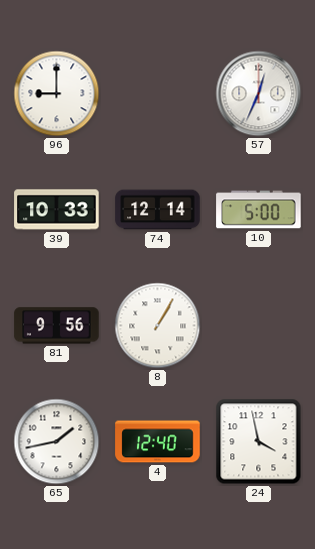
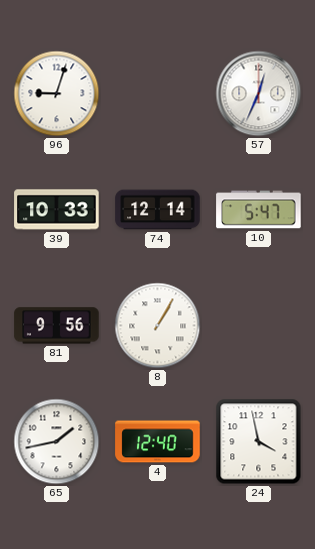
96: 9:00 -> 9:03
10: 5:00 -> 5:47
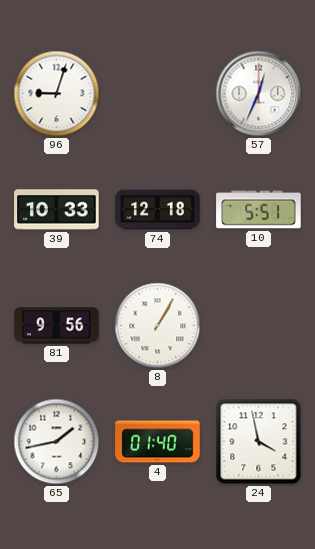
74: 12:14 -> 12:18
10: 5:47 -> 5:51
4: 12:40 -> 01:40
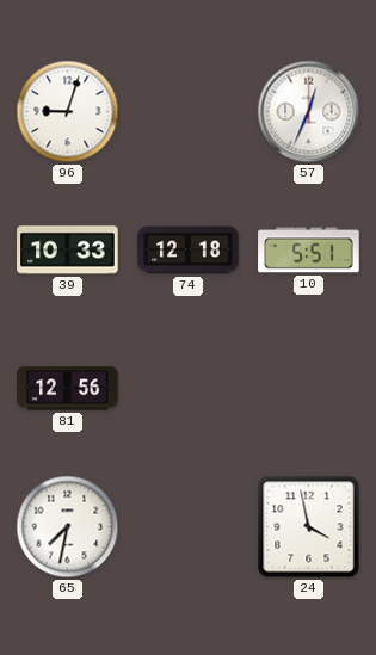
81: 9:56 -> 12:56
8: 1:05 -> none
65: 1:43 -> 7:32
4: 01:40 -> none
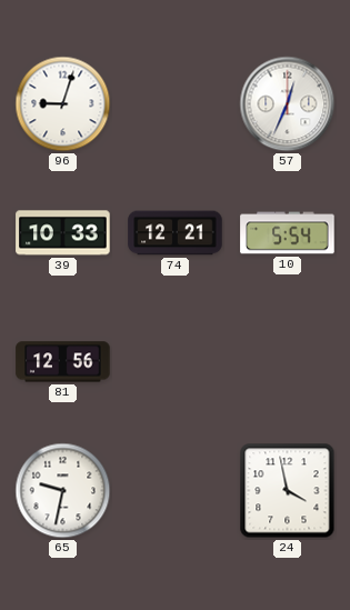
74: 12:18 -> 12:21
10: 5:51 -> 5:54
65: 7:32 -> 9:32
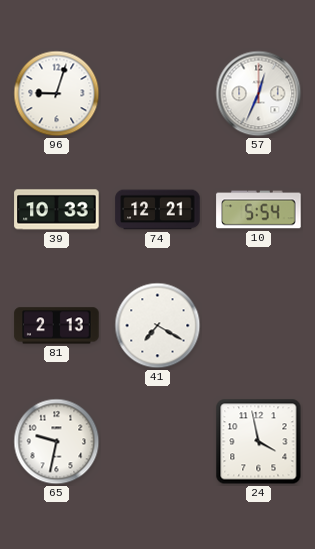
81: 12:56 -> 2:13
41: none -> 7:20
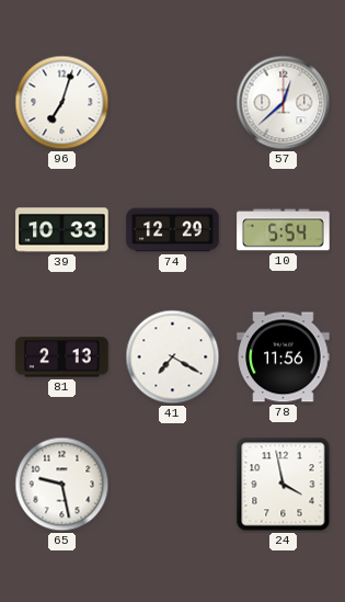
96: 9:03 -> 7:03
57: 12:34 -> 12:38
74: 12:21 -> 12:29
78: none -> 11:56
65: 9:32 -> 9:28
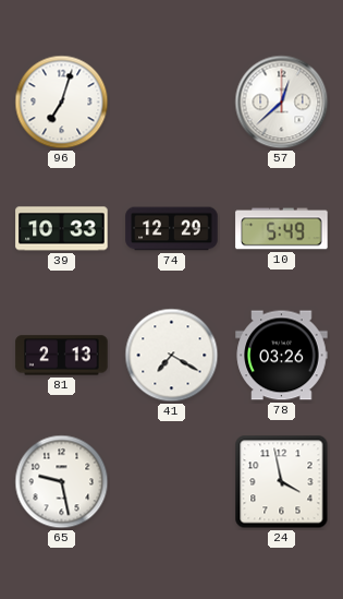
10: 5:54 -> 5:49
78: 11:56 -> 03:26
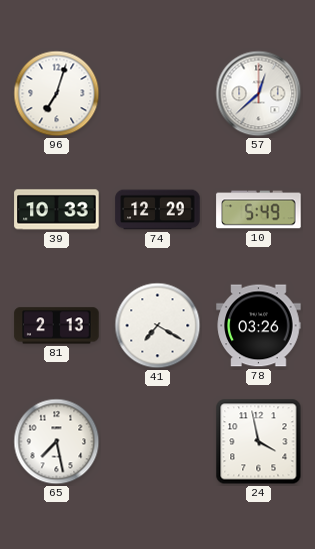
65: 9:28 -> 7:28
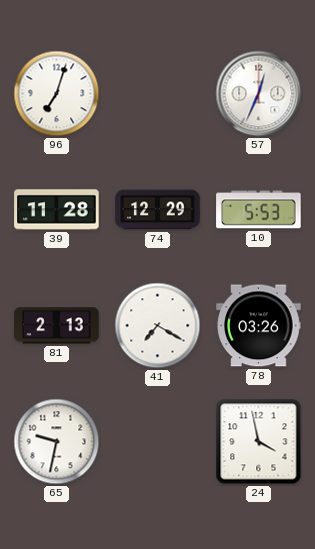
57: 12:38 -> 12:34
39: 10:33 -> 11:28
10: 5:49 -> 5:53
65: 7:28 -> 9:32
